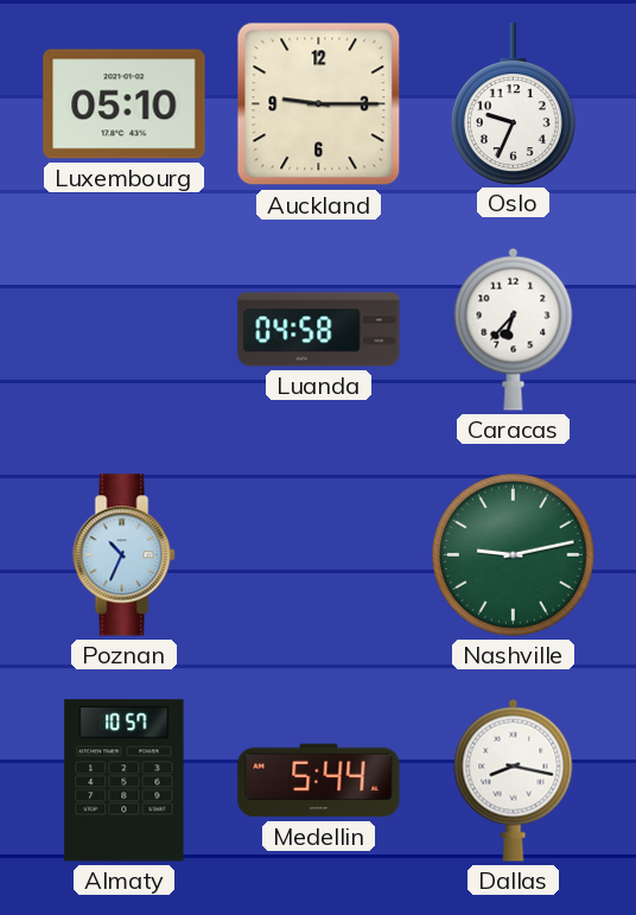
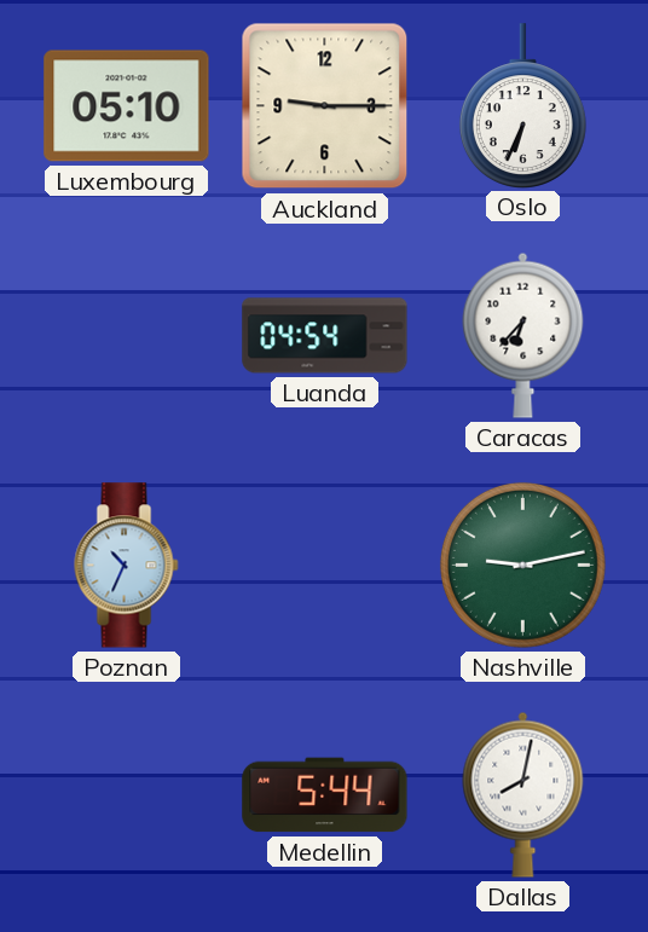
Oslo: 9:34 -> 6:34
Luanda: 04:58 -> 04:54
Almaty: 10:57 -> none
Dallas: 8:17 -> 8:02
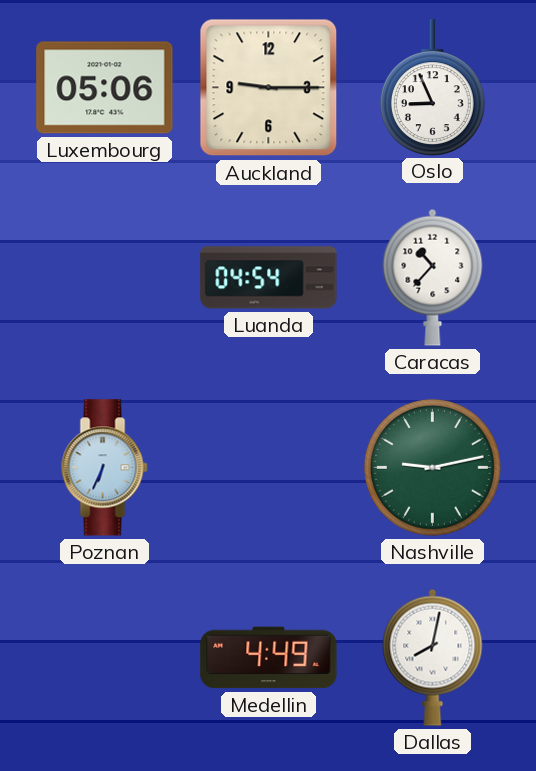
Luxembourg: 05:10 -> 05:06
Oslo: 6:34 -> 8:56
Caracas: 6:37 -> 10:37
Poznan: 10:34 -> 6:34
Medellin: 5:44 -> 4:49
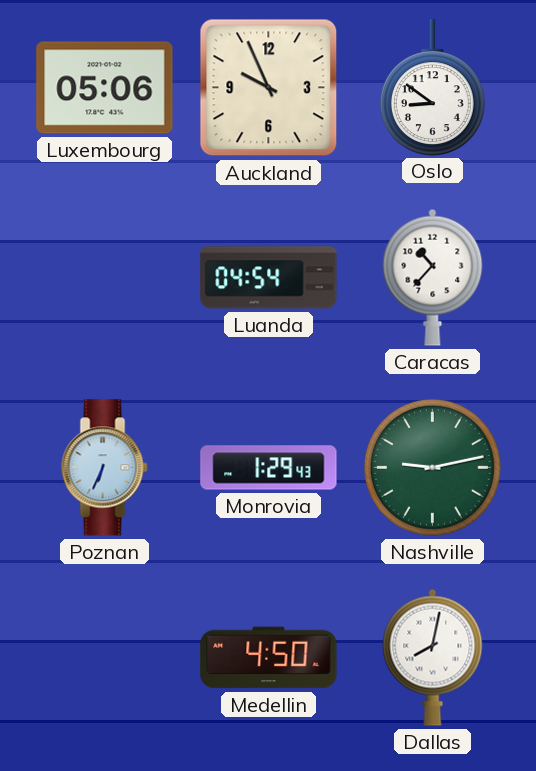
Auckland: 9:15 -> 9:56
Oslo: 8:56 -> 8:51
Monrovia: none -> 1:29
Medellin: 4:49 -> 4:50
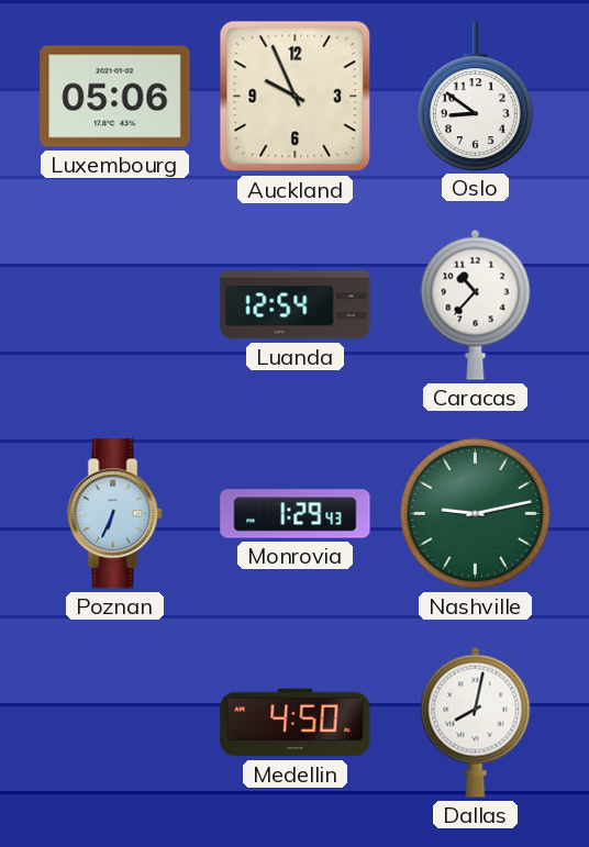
Luanda: 04:54 -> 12:54
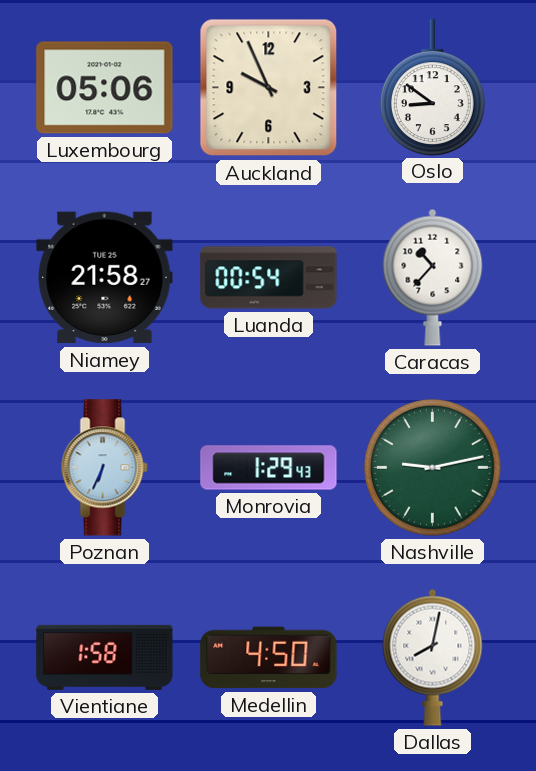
Niamey: none -> 21:58
Luanda: 12:54 -> 00:54
Vientiane: none -> 1:58
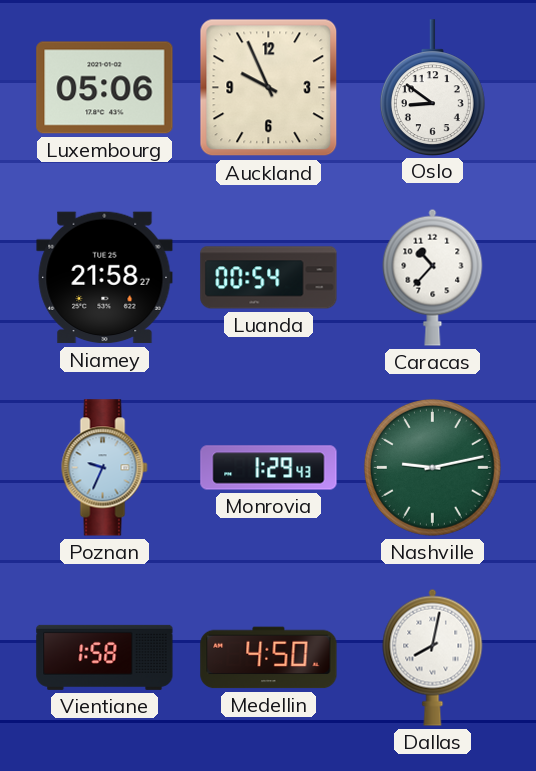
Poznan: 6:34 -> 9:34
